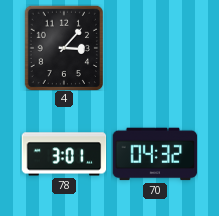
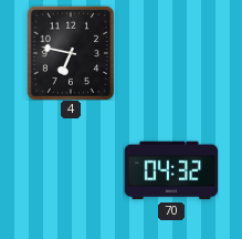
4: 3:07 -> 6:47
78: 3:01 -> none
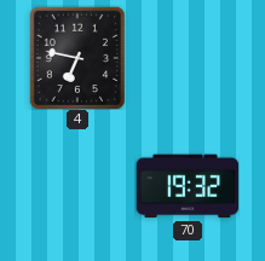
70: 04:32 -> 19:32
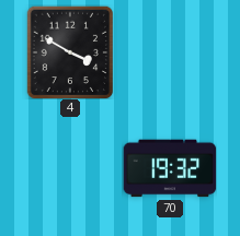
4: 6:47 -> 3:50
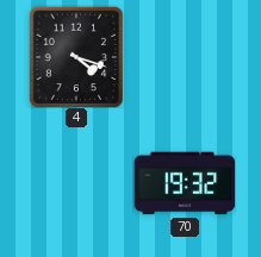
4: 3:50 -> 4:18
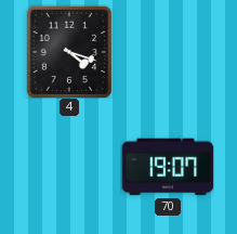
70: 19:32 -> 19:07
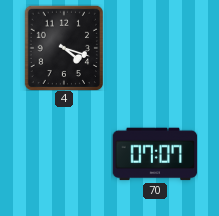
70: 19:07 -> 07:07
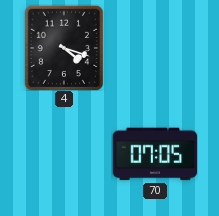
70: 07:07 -> 07:05
